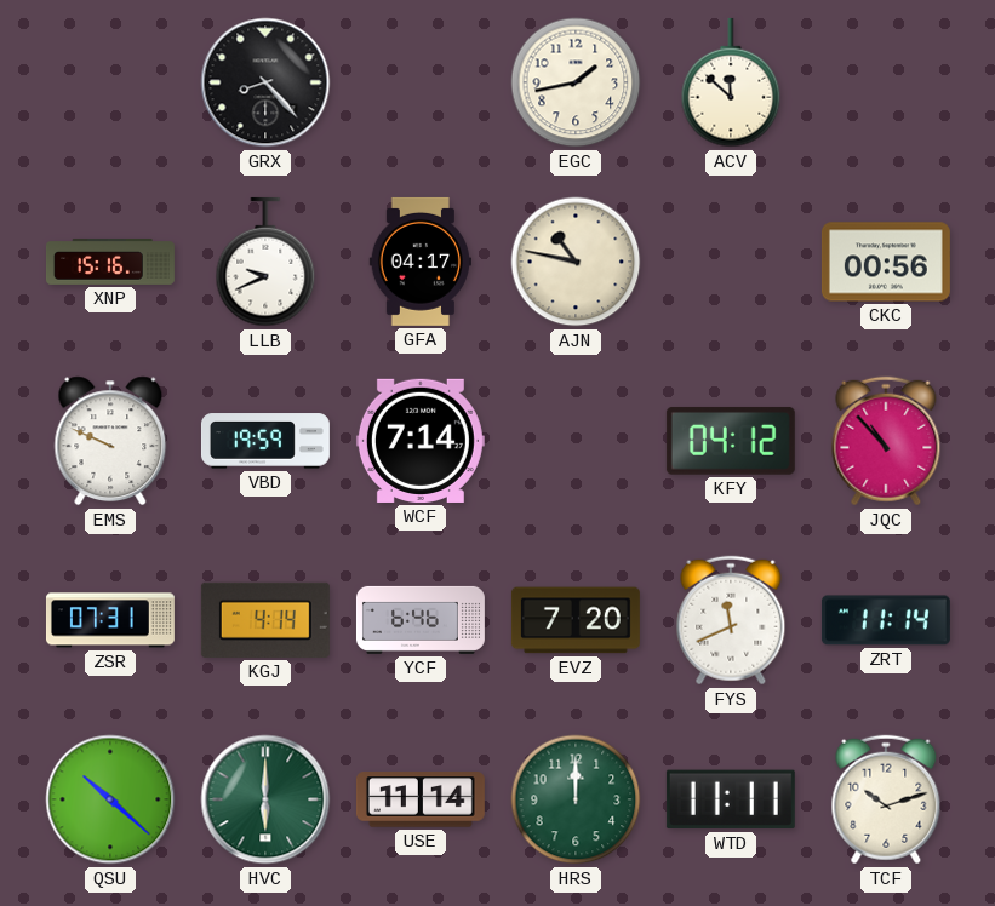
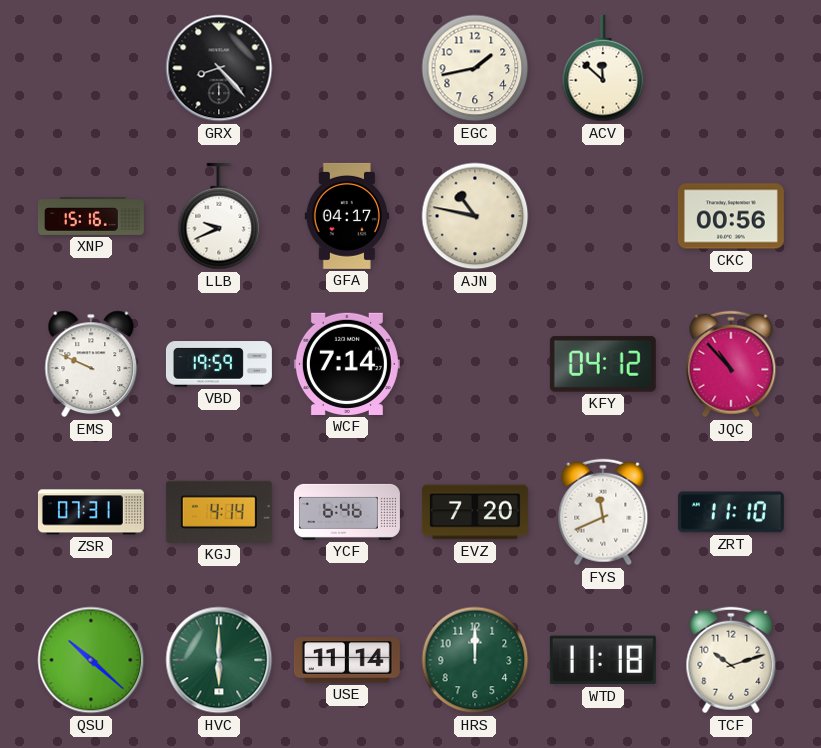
ZRT: 11:14 -> 11:10
WTD: 11:11 -> 11:18
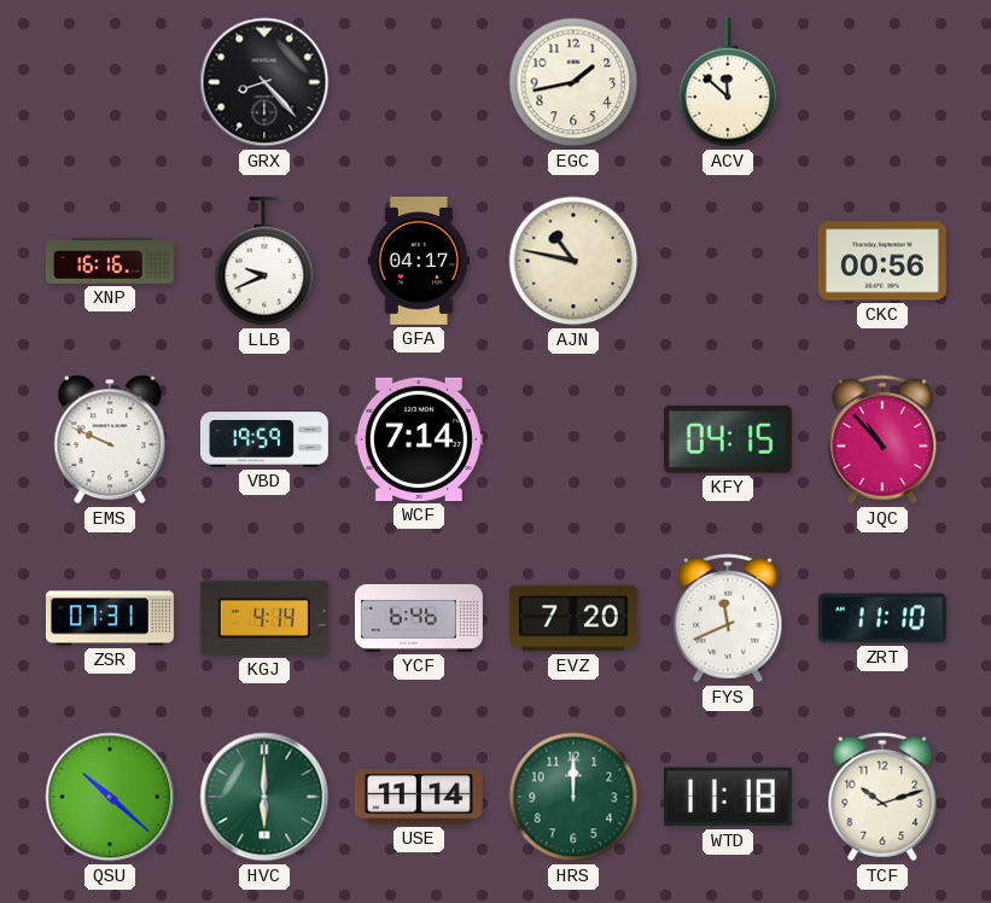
XNP: 15:16 -> 16:16
KFY: 04:12 -> 04:15
